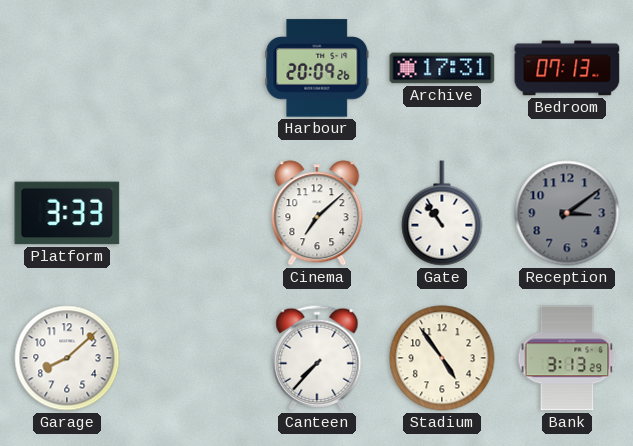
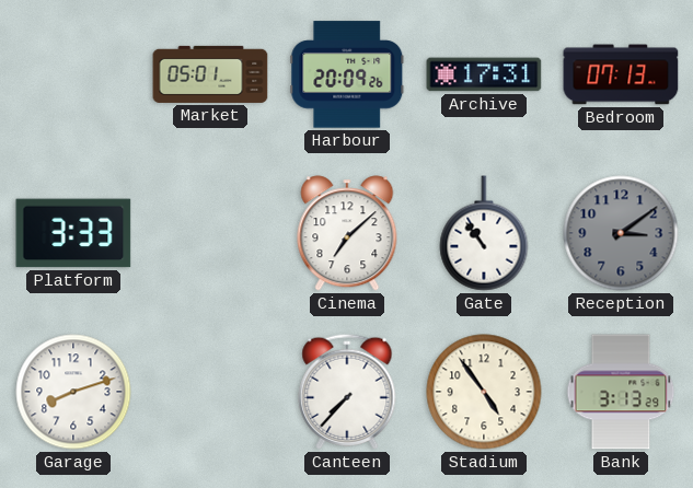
Market: none -> 05:01
Garage: 8:08 -> 8:12
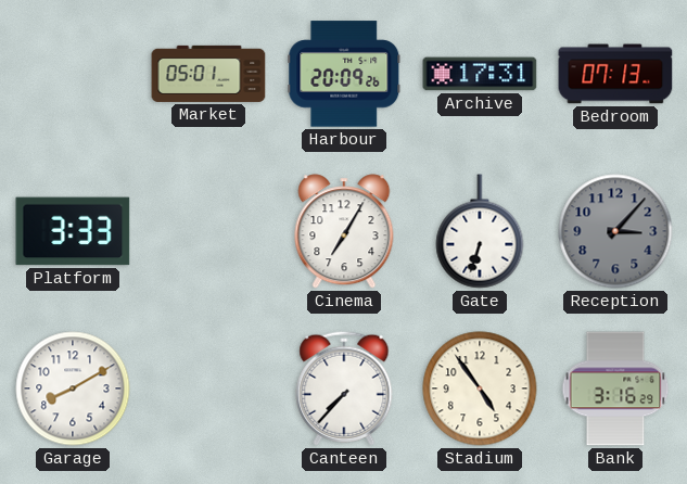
Cinema: 7:08 -> 7:05
Gate: 10:54 -> 6:33
Reception: 3:09 -> 3:07
Garage: 8:12 -> 8:10
Bank: 3:13 -> 3:16
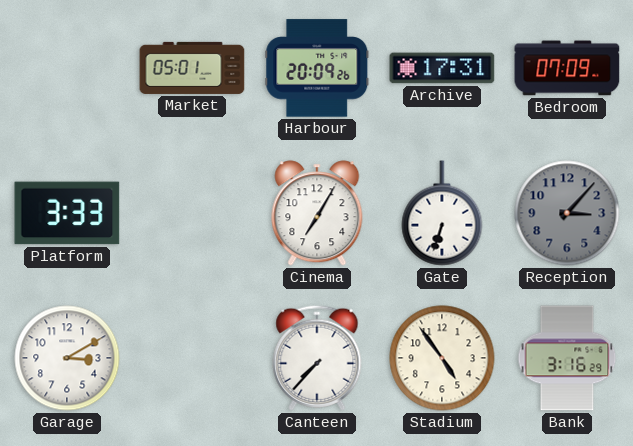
Bedroom: 07:13 -> 07:09
Garage: 8:10 -> 3:10
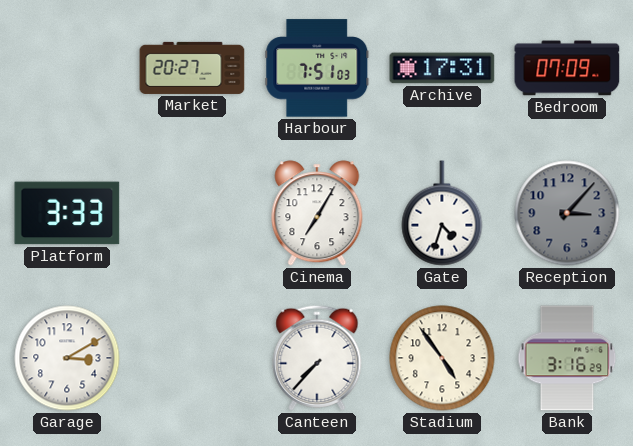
Market: 05:01 -> 20:27
Harbour: 20:09 -> 7:51
Gate: 6:33 -> 4:33
